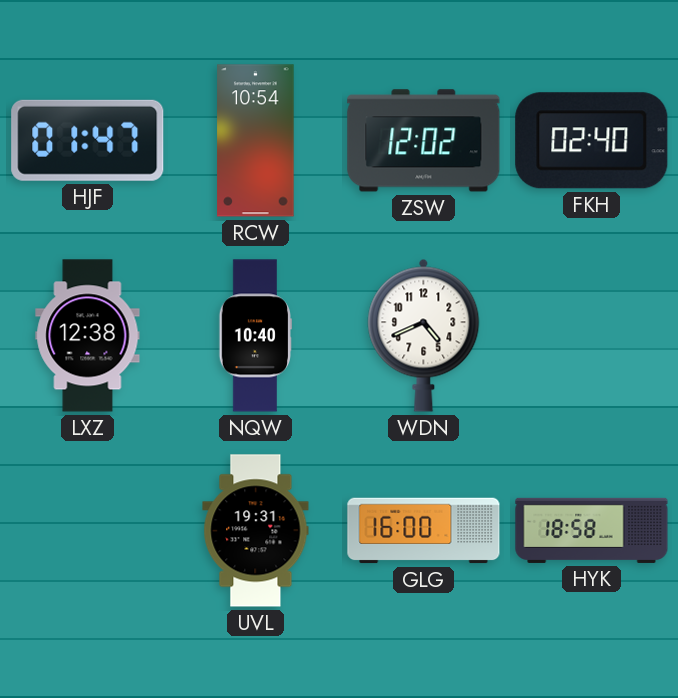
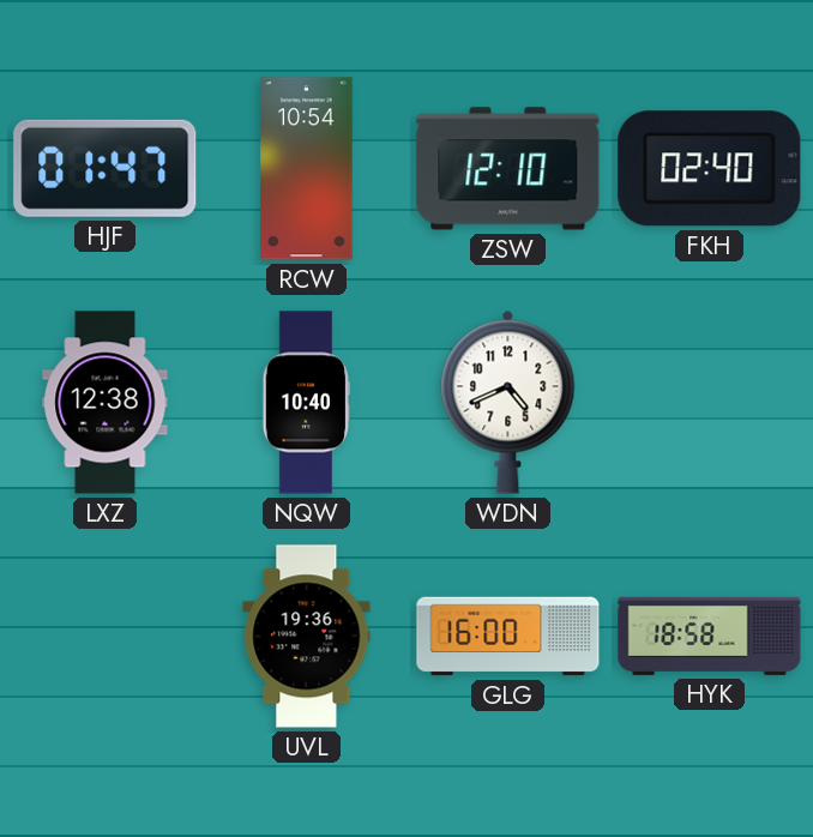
ZSW: 12:02 -> 12:10
UVL: 19:31 -> 19:36
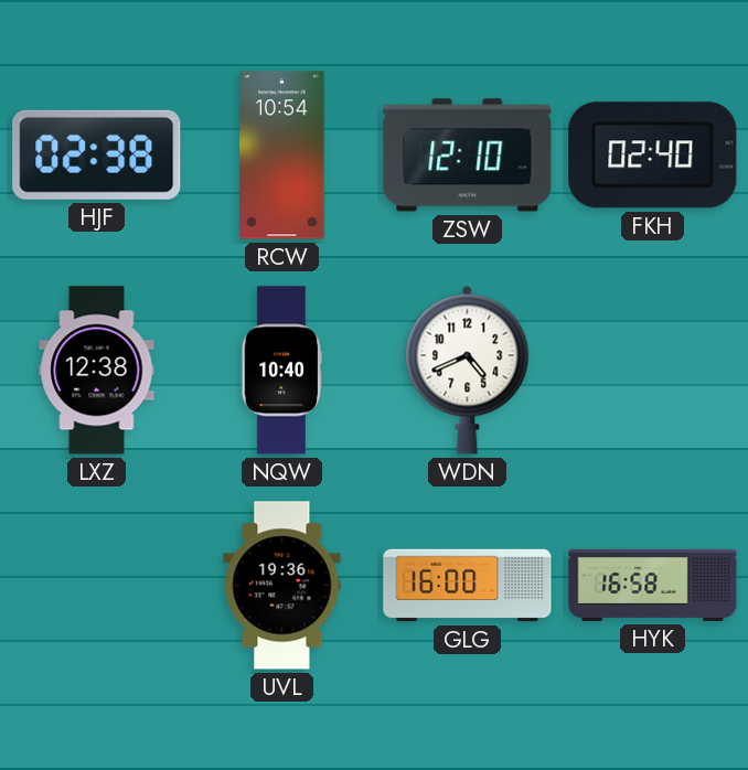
HJF: 01:47 -> 02:38
HYK: 18:58 -> 16:58
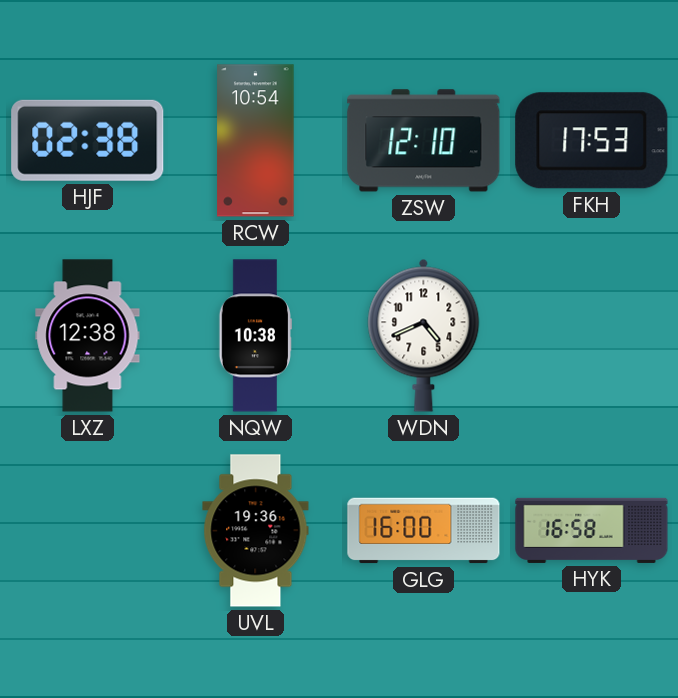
FKH: 02:40 -> 17:53
NQW: 10:40 -> 10:38
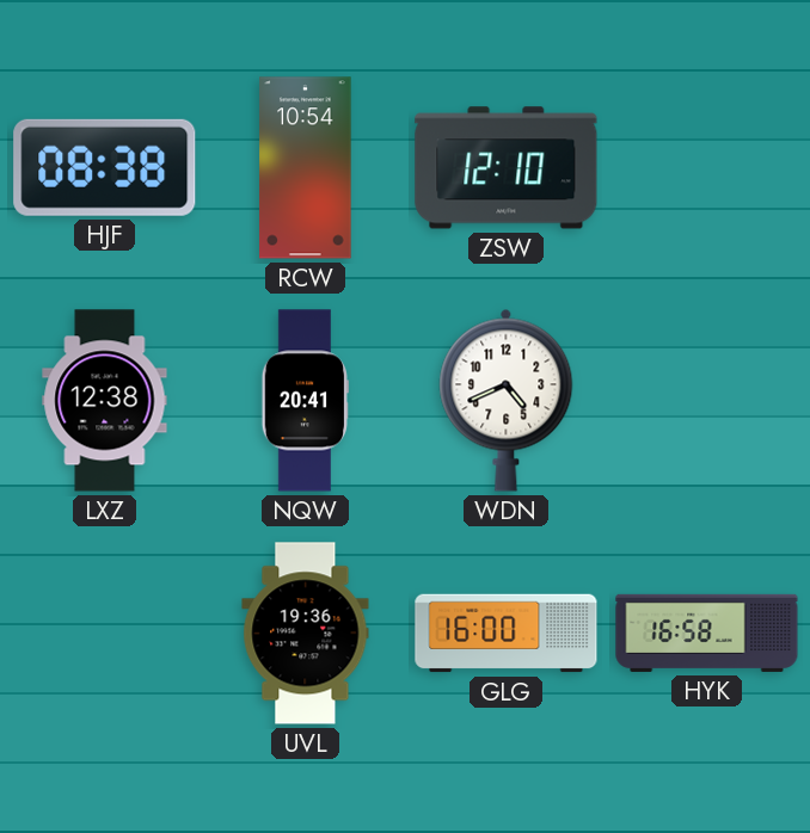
HJF: 02:38 -> 08:38
FKH: 17:53 -> none
NQW: 10:38 -> 20:41
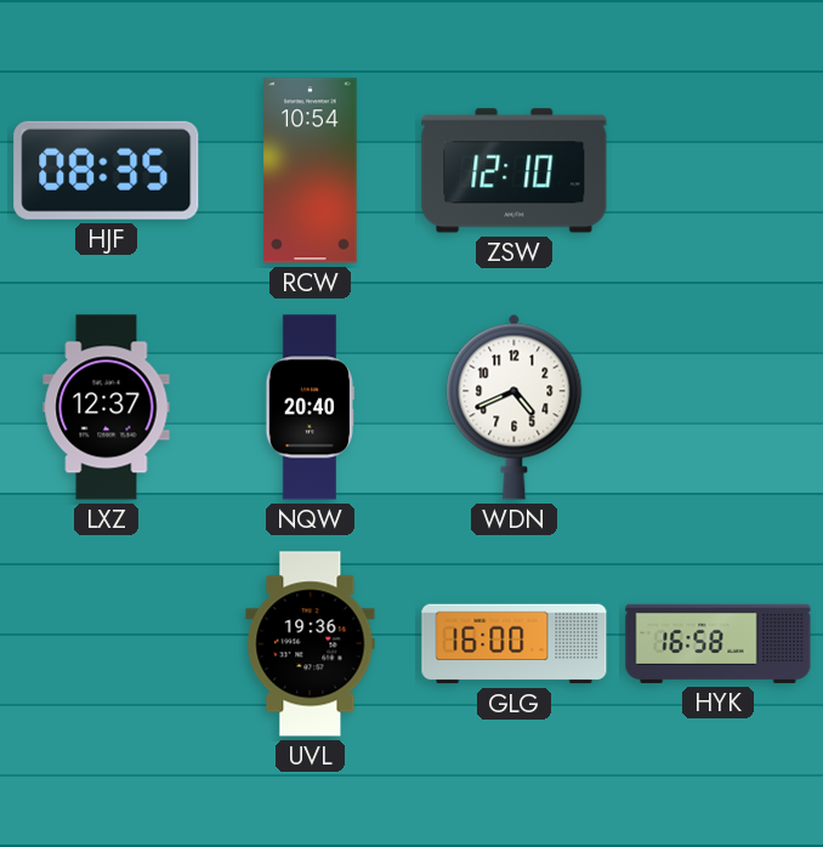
HJF: 08:38 -> 08:35
LXZ: 12:38 -> 12:37
NQW: 20:41 -> 20:40
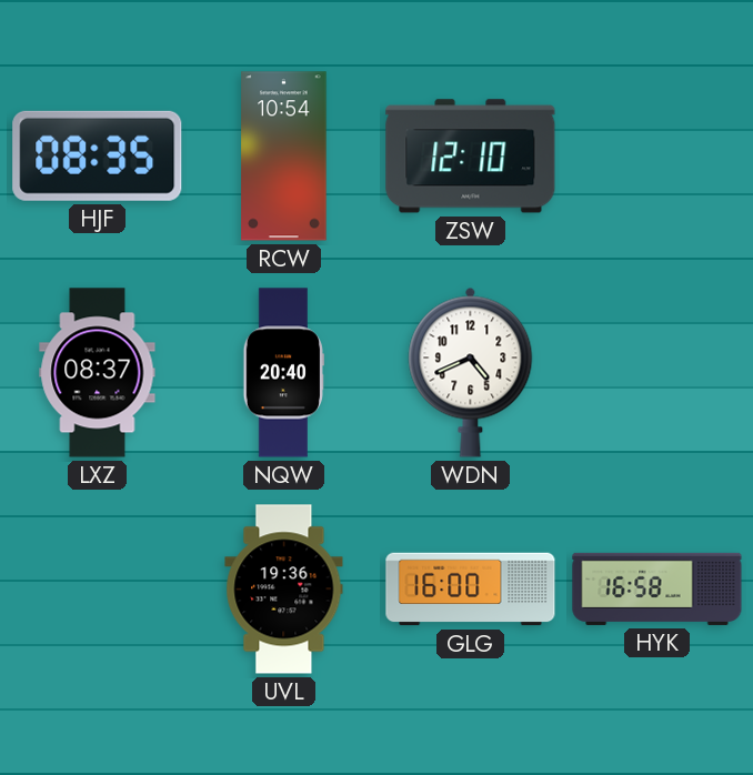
LXZ: 12:37 -> 08:37
